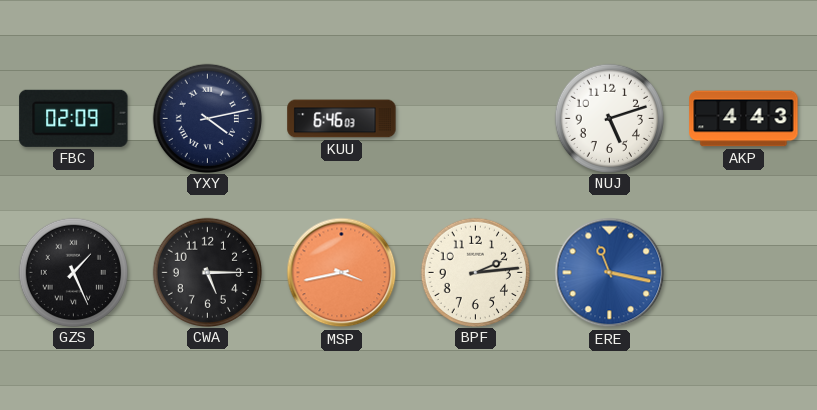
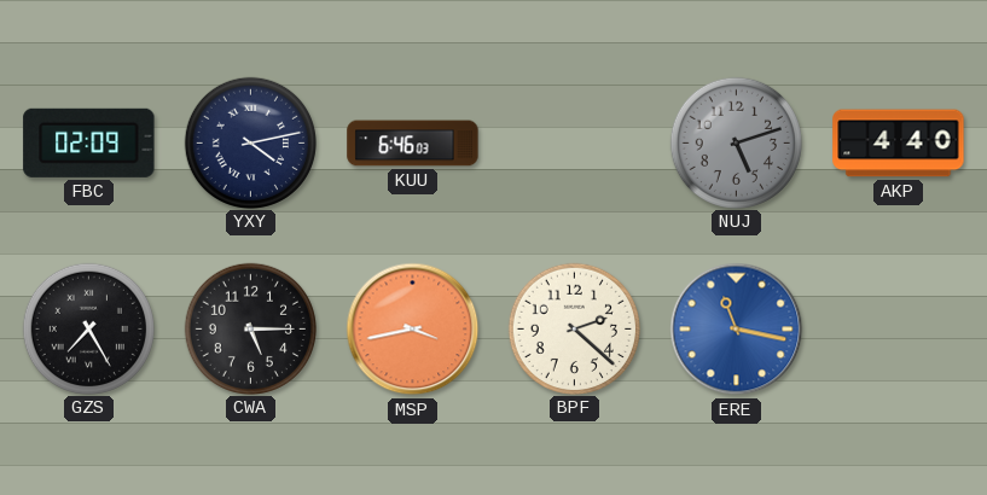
NUJ dial: white -> grey
AKP: 4:43 -> 4:40
GZS: 1:26 -> 7:25
BPF: 2:14 -> 2:22
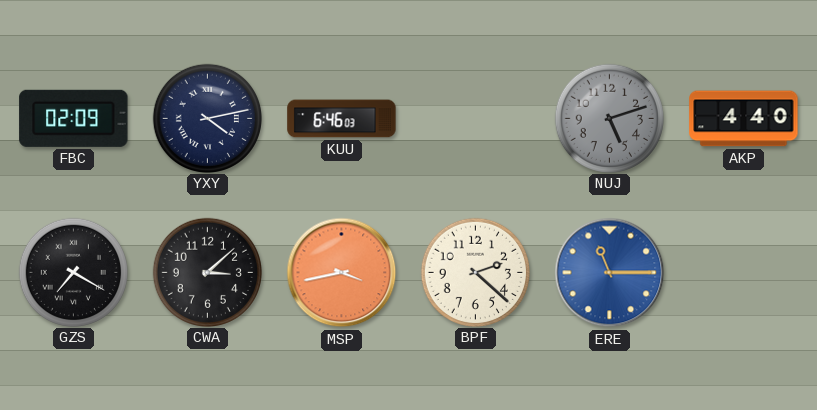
GZS: 7:25 -> 7:20
CWA: 5:15 -> 3:08
ERE: 11:17 -> 11:15
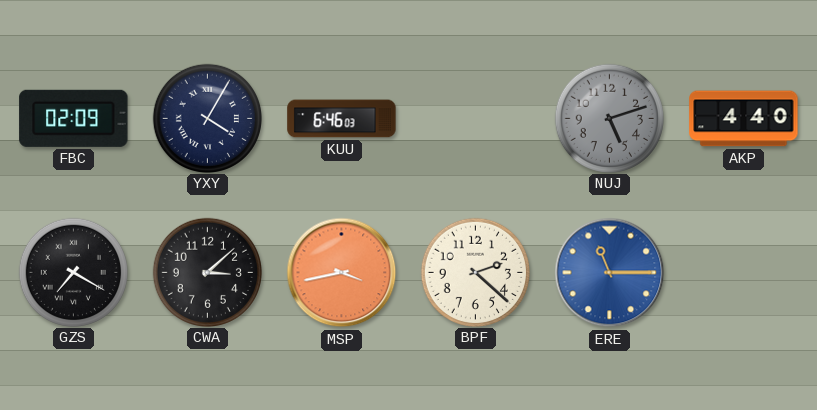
YXY: 4:13 -> 4:05
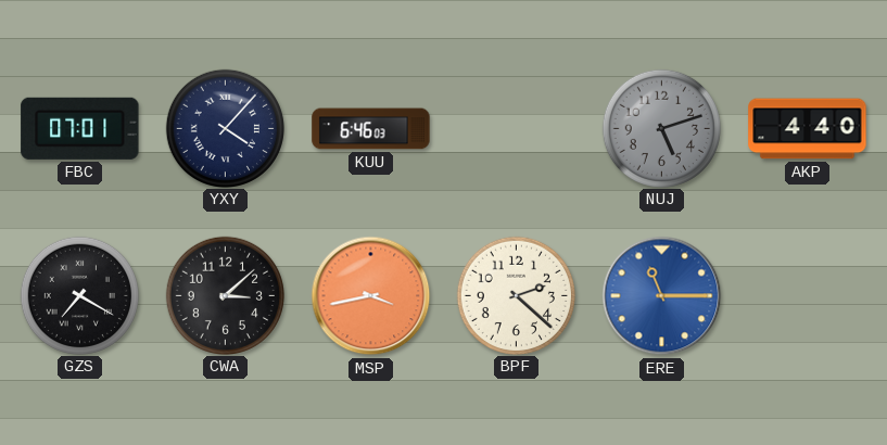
FBC: 02:09 -> 07:01
YXY: 4:05 -> 4:07
